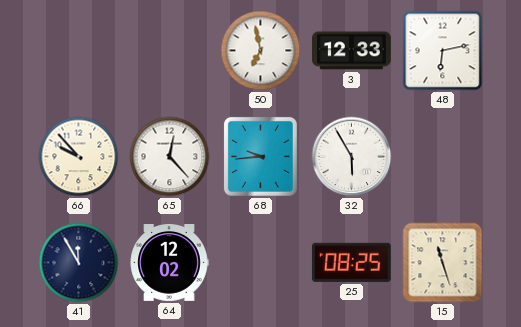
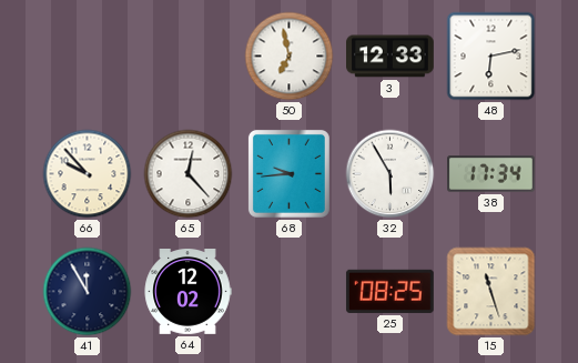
38: none -> 17:34
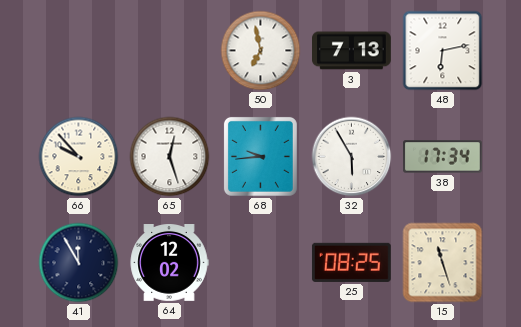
3: 12:33 -> 7:13
65: 12:23 -> 12:27
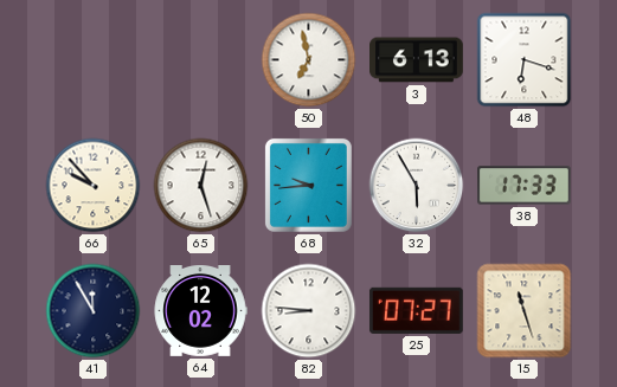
3: 7:13 -> 6:13
48: 6:13 -> 6:18
38: 17:34 -> 17:33
82: none -> 8:46
25: 08:25 -> 07:27
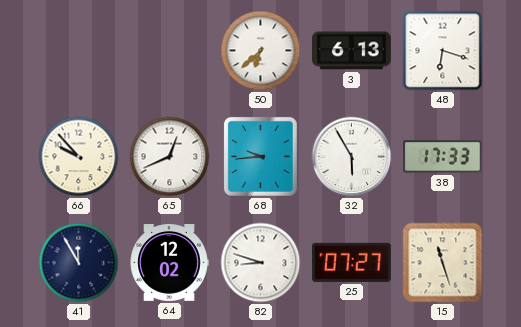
50: 6:58 -> 6:38
65: 12:27 -> 12:41
82: 8:46 -> 8:48
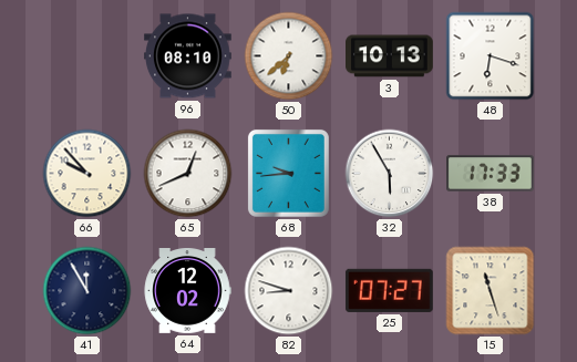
96: none -> 08:10
3: 6:13 -> 10:13
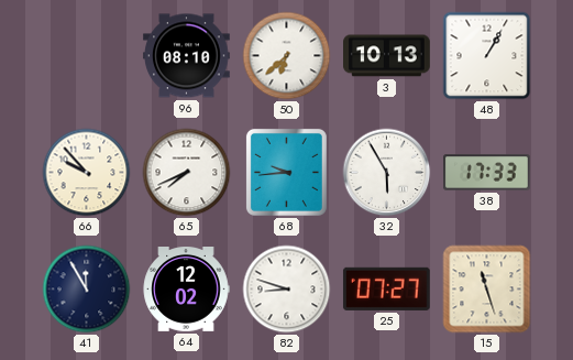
48: 6:18 -> 1:05
65: 12:41 -> 7:41
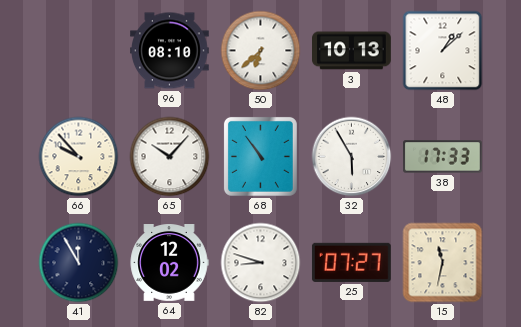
48: 1:05 -> 1:08
65: 7:41 -> 10:07
68: 9:44 -> 10:54
15: 11:27 -> 11:32
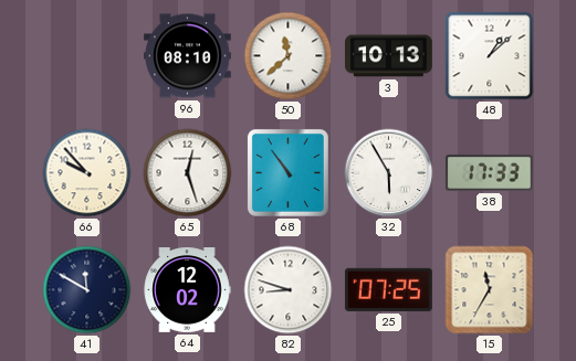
50: 6:38 -> 11:38
65: 10:07 -> 12:27
41: 11:55 -> 11:50
25: 07:27 -> 07:25
15: 11:32 -> 11:35
